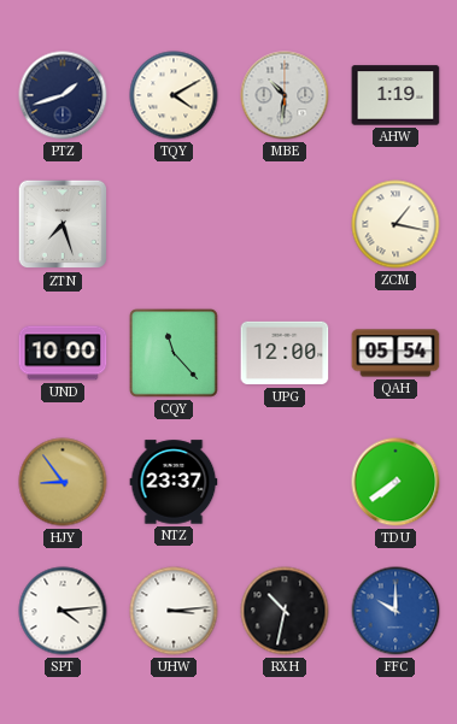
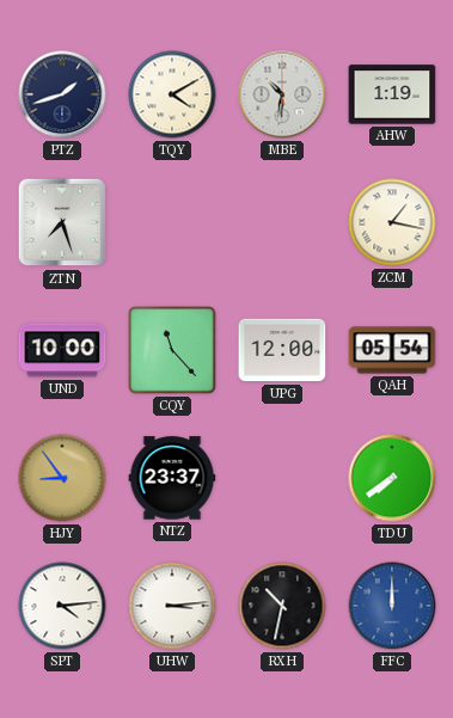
FFC: 10:00 -> 12:00
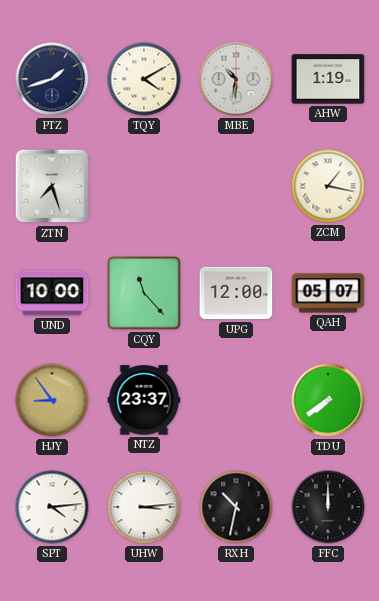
QAH: 05:54 -> 05:07
FFC dial: blue -> black
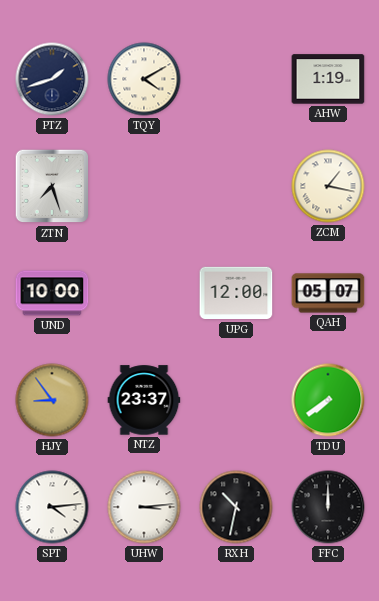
MBE: 10:31 -> none
CQY: 11:23 -> none
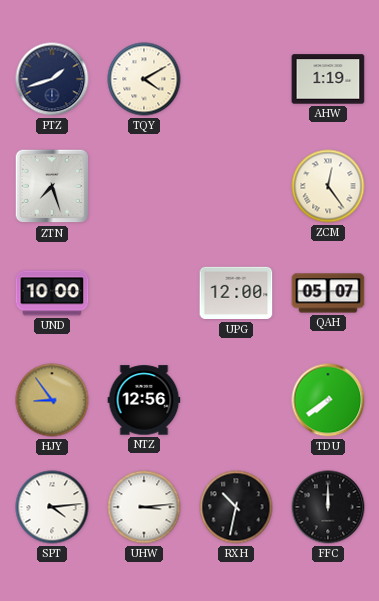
ZCM: 1:17 -> 12:24
NTZ: 23:37 -> 12:56
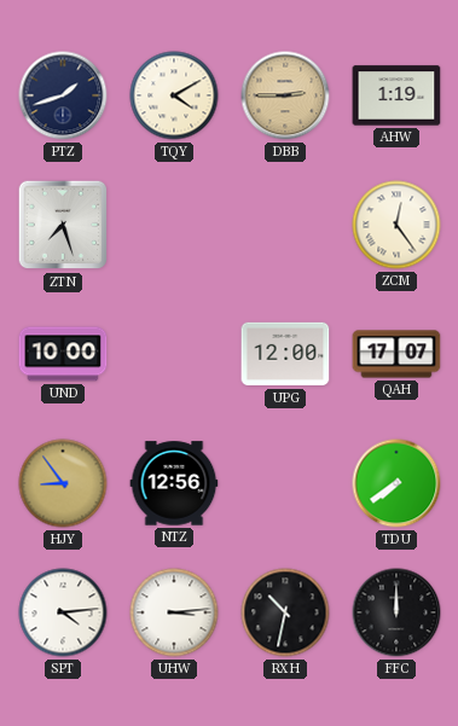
DBB: none -> 2:45
QAH: 05:07 -> 17:07
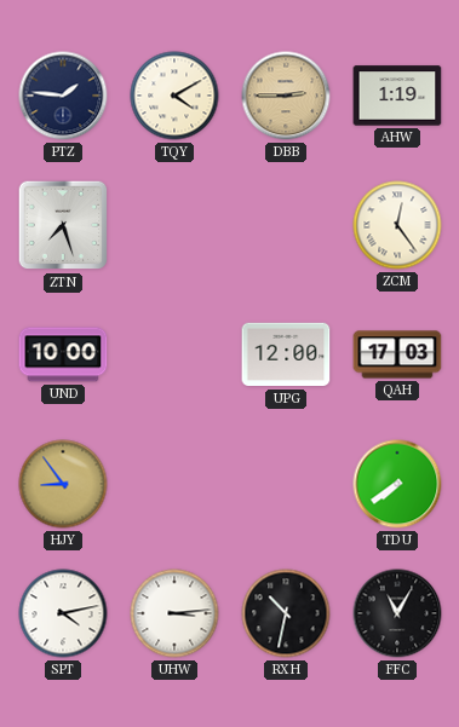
PTZ: 1:42 -> 1:46
QAH: 17:07 -> 17:03
NTZ: 12:56 -> none
SPT: 4:14 -> 4:13
FFC: 12:00 -> 11:05
